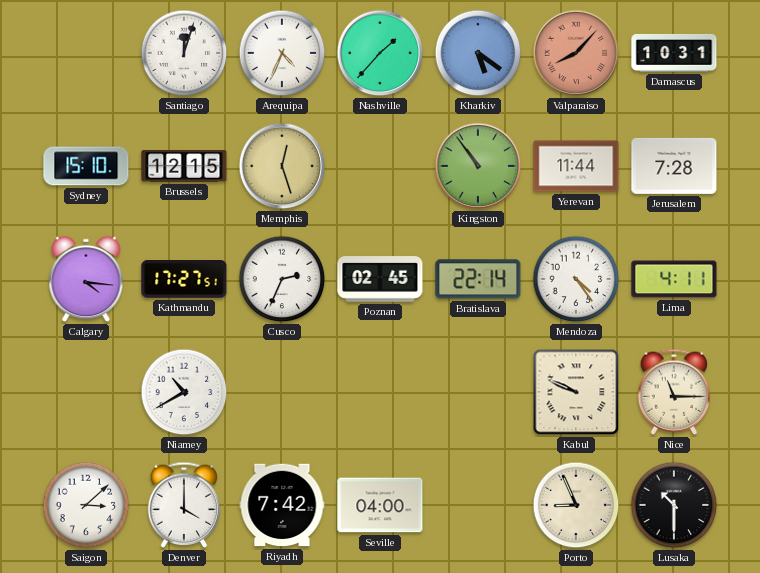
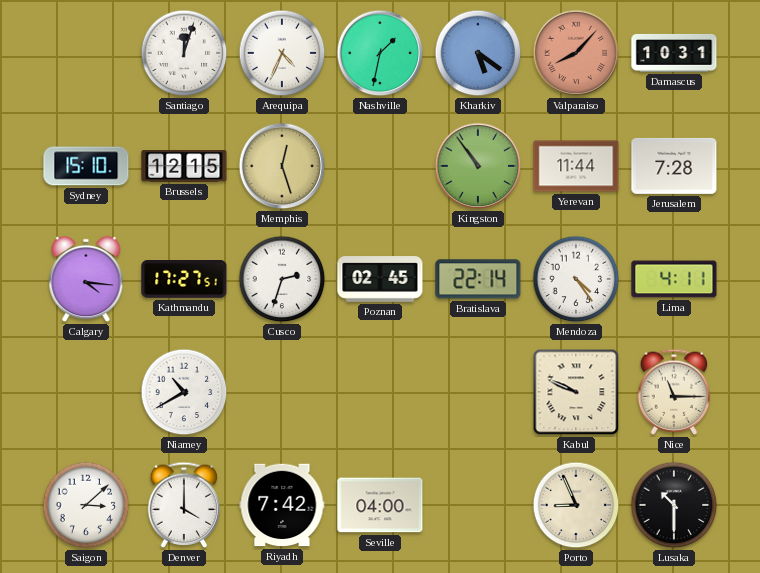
Nashville: 1:37 -> 1:32
Cusco: 2:34 -> 2:33
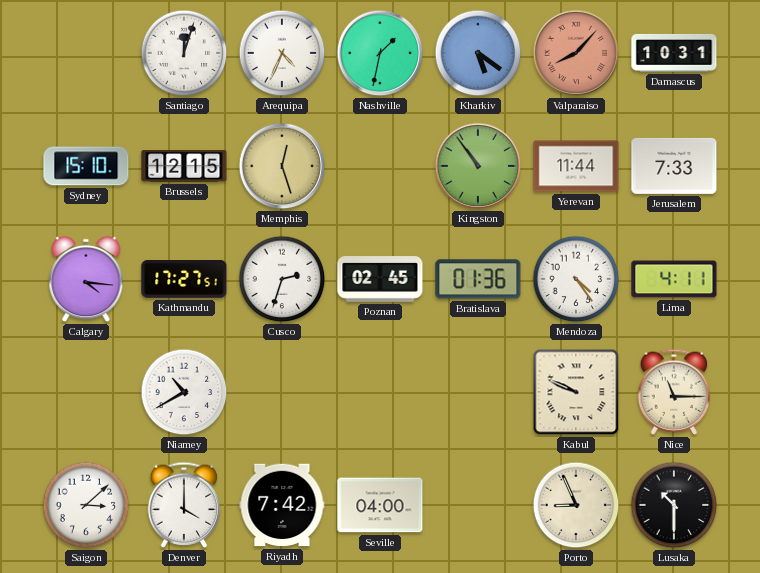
Jerusalem: 7:28 -> 7:33
Bratislava: 22:14 -> 01:36
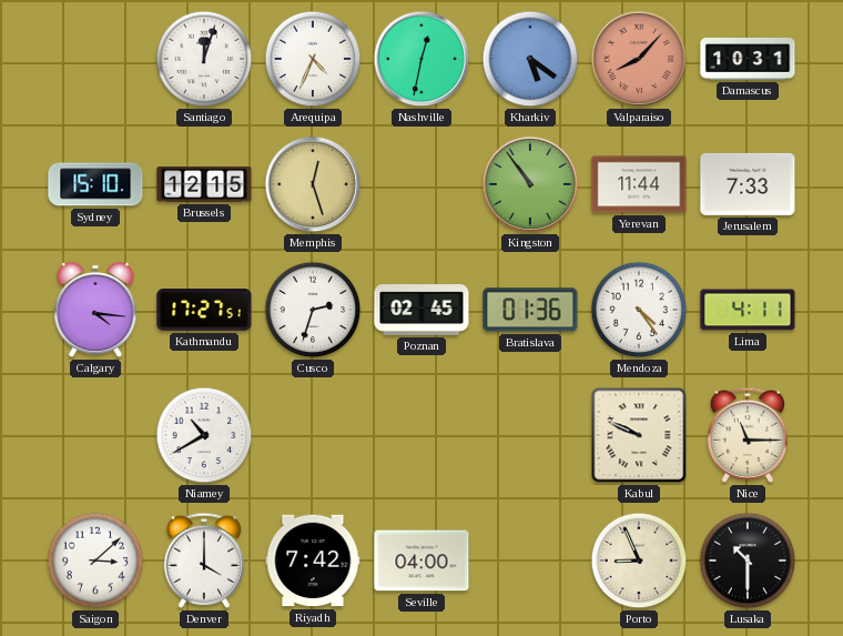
Nashville: 1:32 -> 12:32
